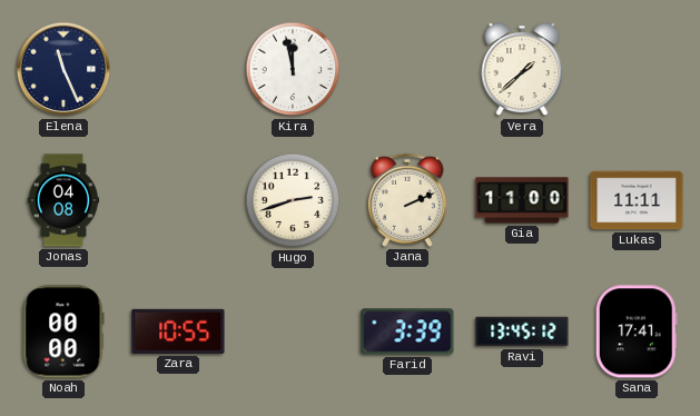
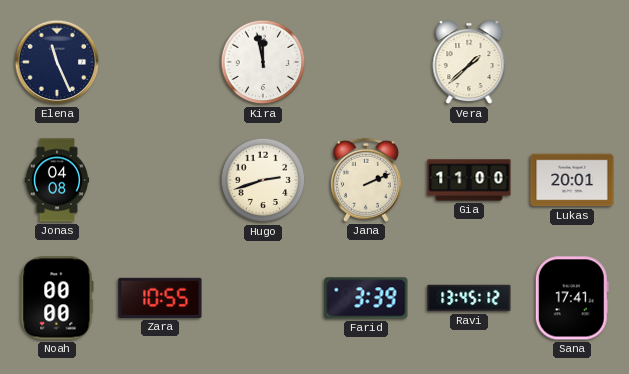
Lukas: 11:11 -> 20:01
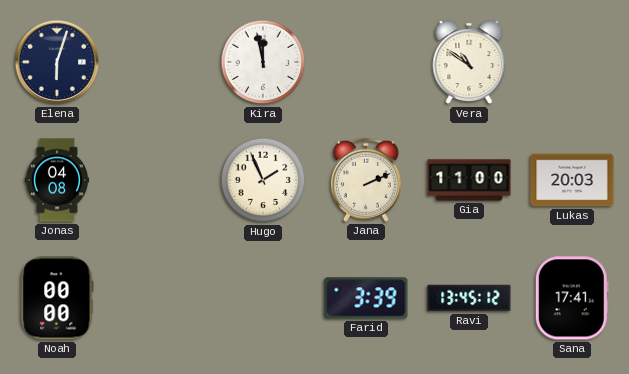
Elena: 11:26 -> 6:03
Vera: 1:38 -> 10:51
Hugo: 2:42 -> 1:56
Lukas: 20:01 -> 20:03
Zara: 10:55 -> none
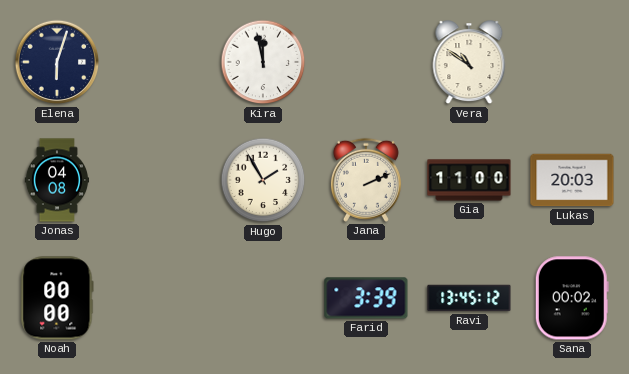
Hugo: 1:56 -> 1:55
Sana: 17:41 -> 00:02
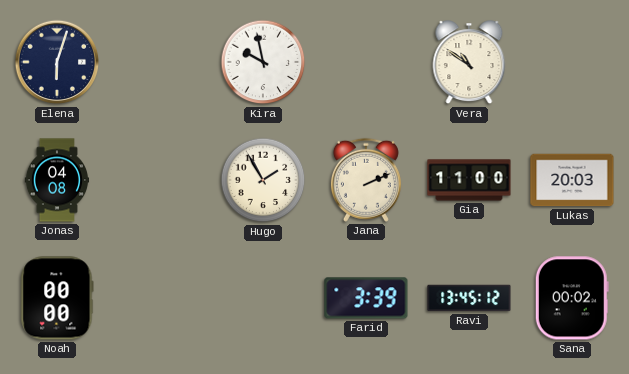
Kira: 11:58 -> 9:58
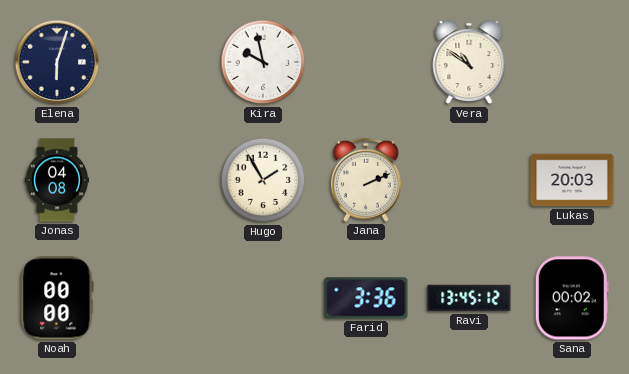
Gia: 11:00 -> none
Farid: 3:39 -> 3:36
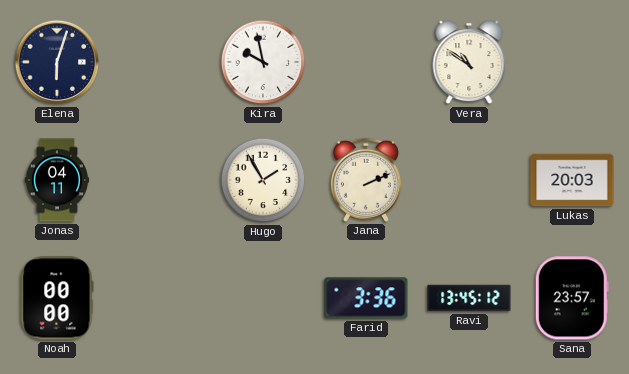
Jonas: 04:08 -> 04:11
Sana: 00:02 -> 23:57
